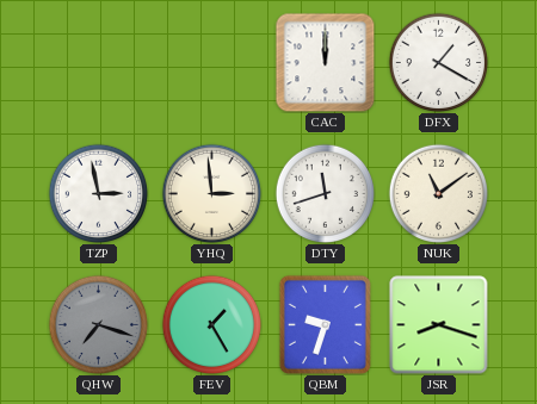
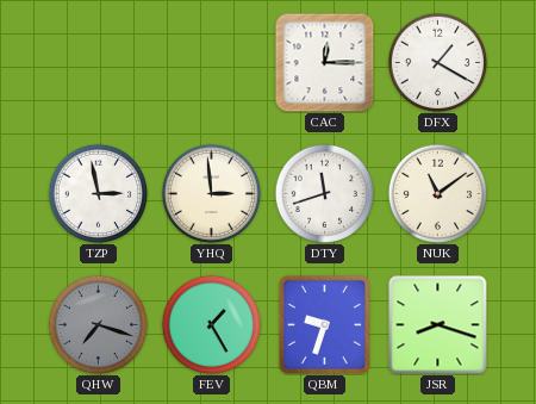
CAC: 12:00 -> 12:15
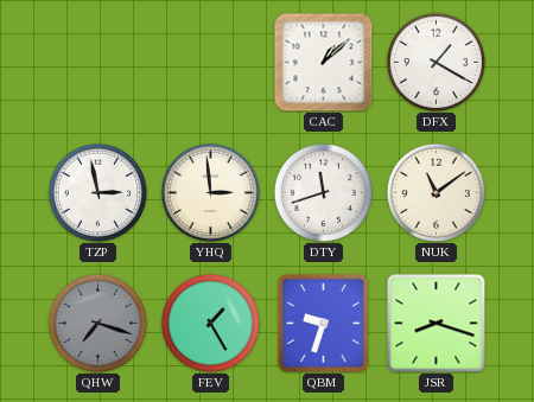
CAC: 12:15 -> 1:08
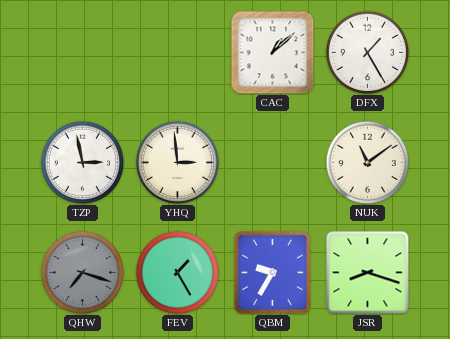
DFX: 1:20 -> 1:25
DTY: 11:42 -> none
QBM: 9:33 -> 9:35
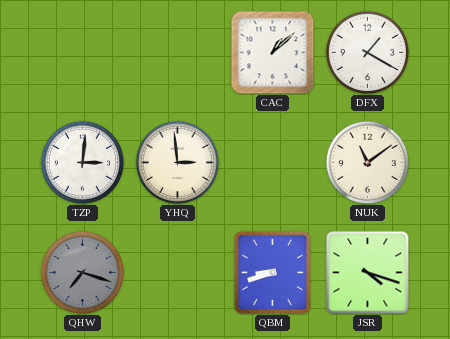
DFX: 1:25 -> 1:20
TZP: 2:58 -> 3:01
FEV: 1:25 -> none
QBM: 9:35 -> 8:42
JSR: 8:18 -> 4:18
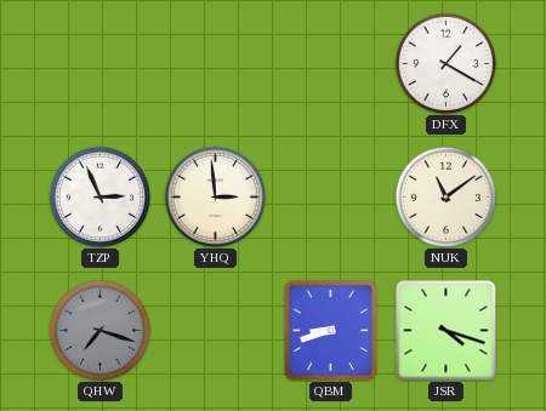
CAC: 1:08 -> none
TZP: 3:01 -> 2:56
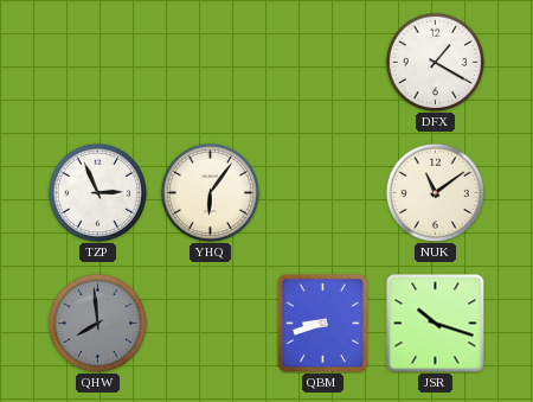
YHQ: 2:59 -> 6:06
QHW: 7:18 -> 7:59
JSR: 4:18 -> 10:18
